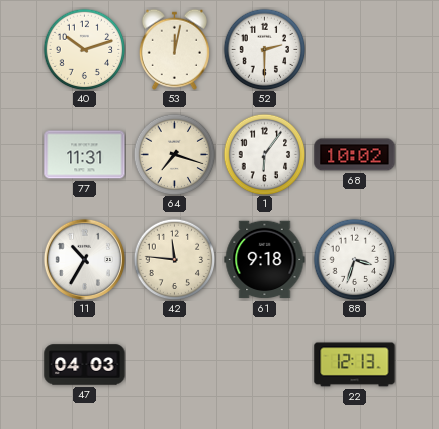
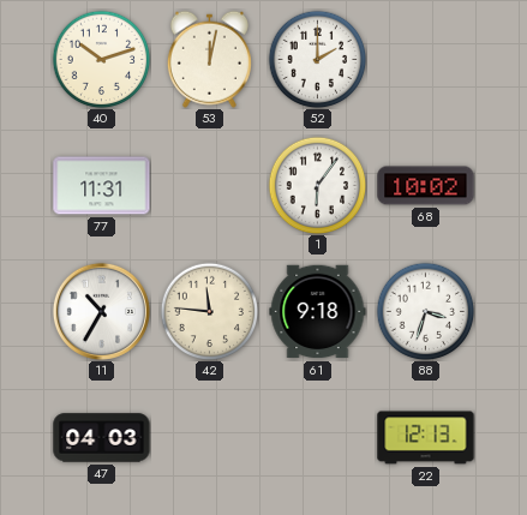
52: 2:30 -> 2:00
64: 7:18 -> none
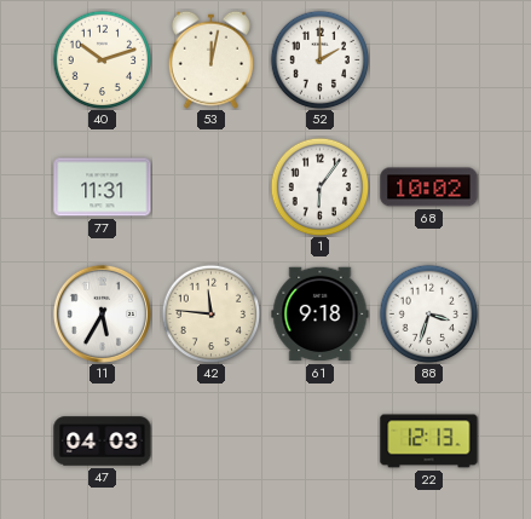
11: 10:35 -> 5:35
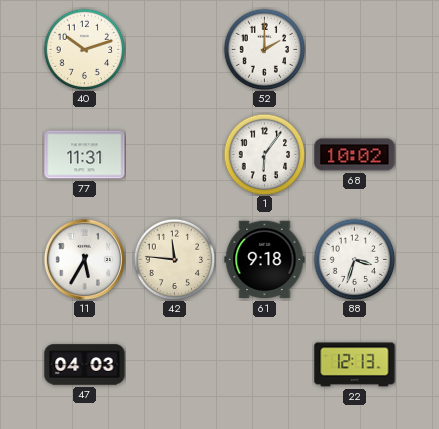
53: 12:02 -> none
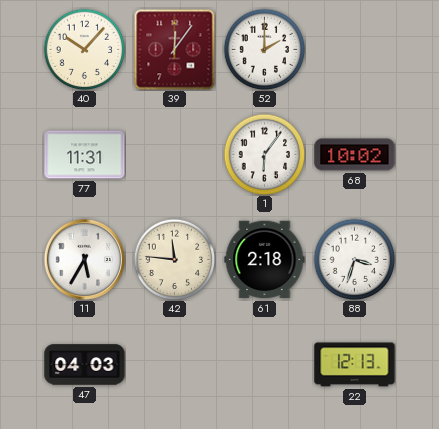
40: 10:12 -> 10:07
39: none -> 12:06
61: 9:18 -> 2:18
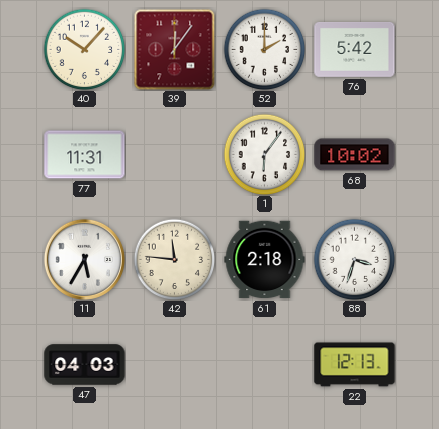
76: none -> 5:42
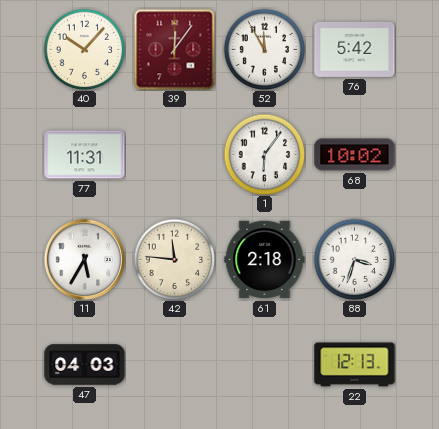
52: 2:00 -> 11:55
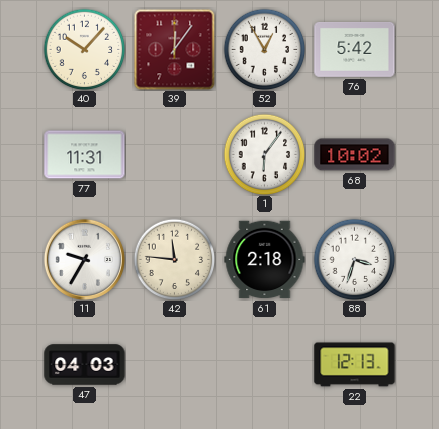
52: 11:55 -> 12:55
11: 5:35 -> 9:35
